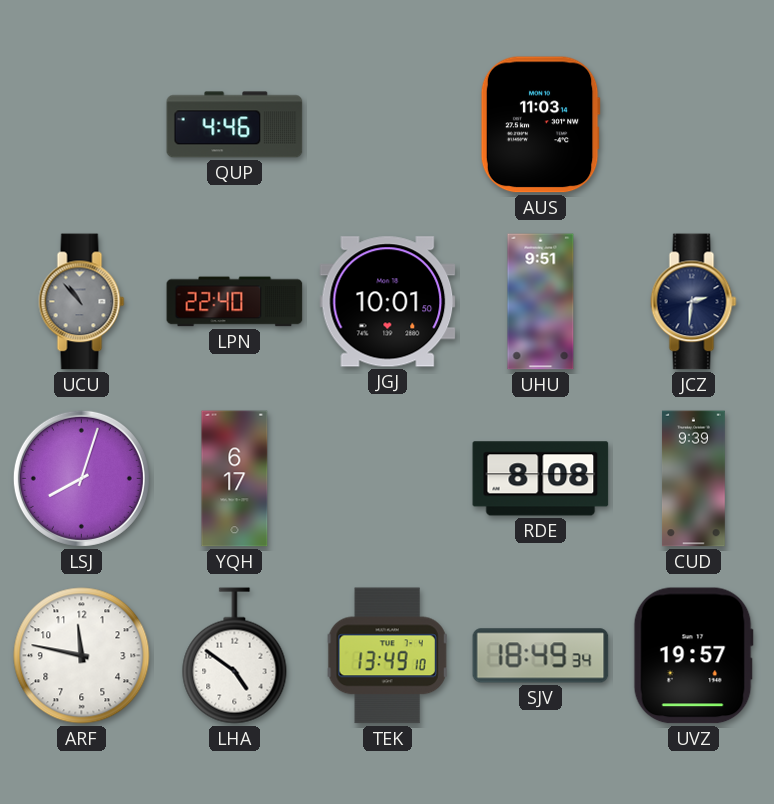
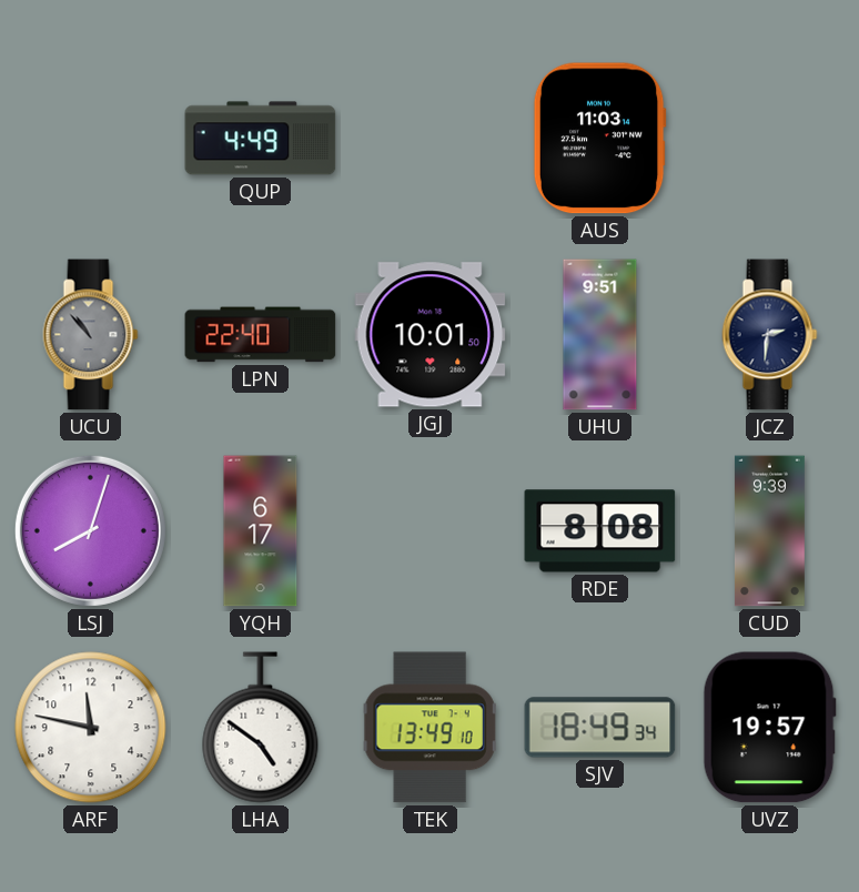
QUP: 4:46 -> 4:49
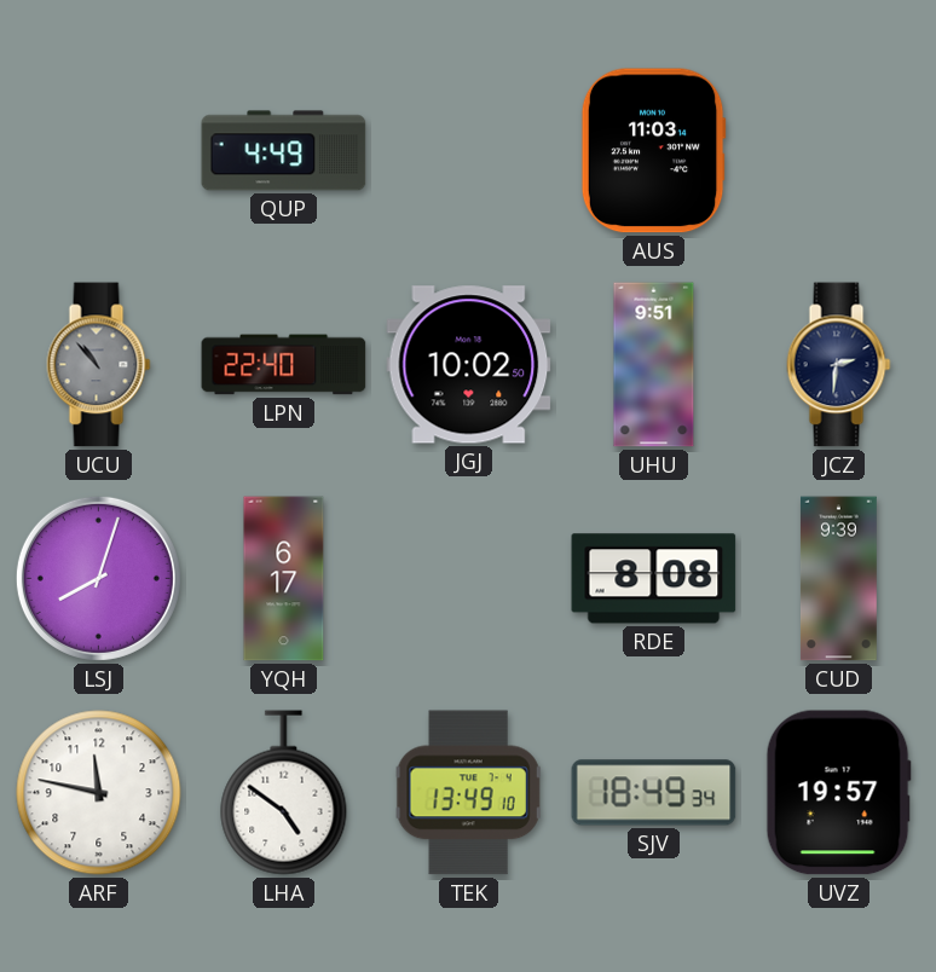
JGJ: 10:01 -> 10:02
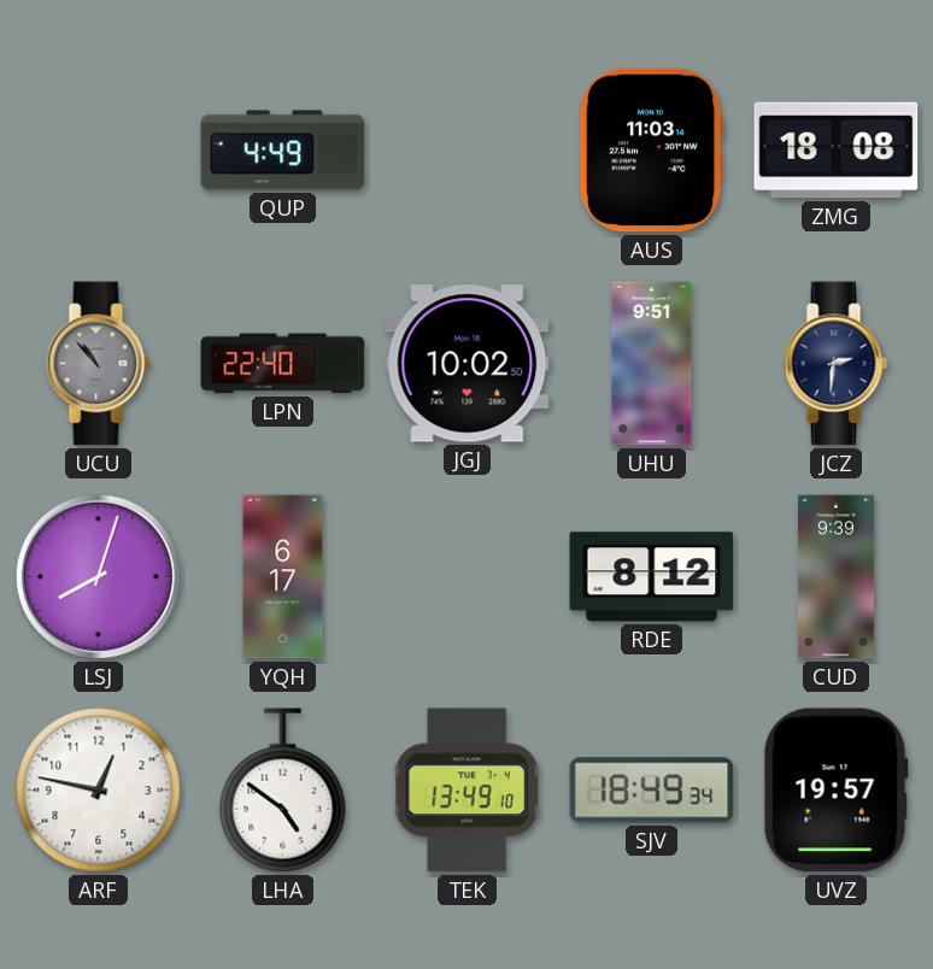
ZMG: none -> 18:08
RDE: 8:08 -> 8:12
ARF: 11:47 -> 12:47
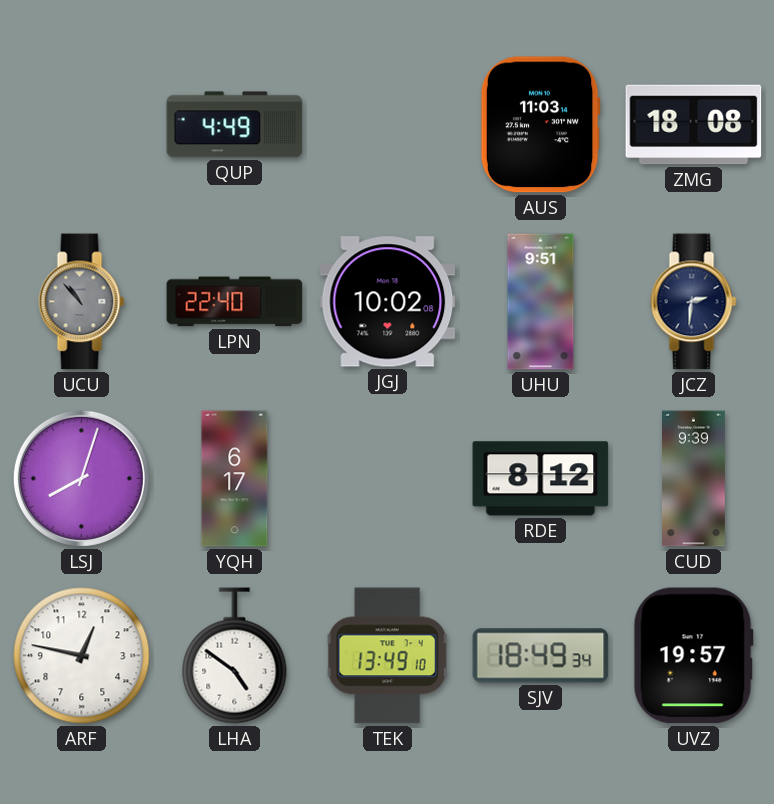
JGJ: 10:02:50 -> 10:02:08
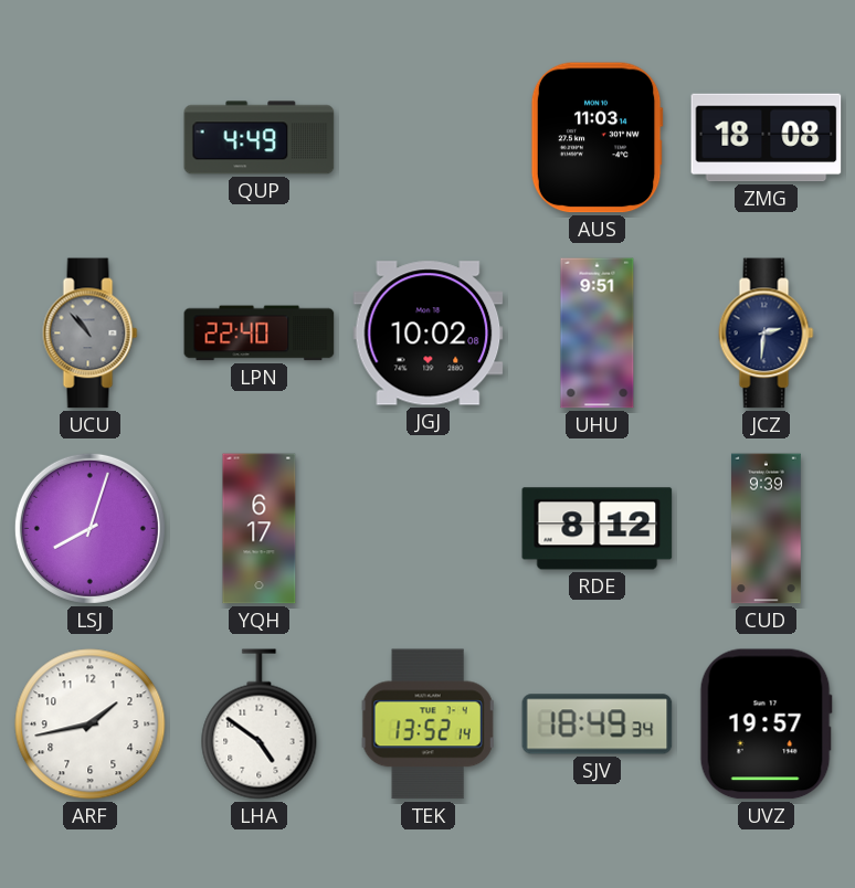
ARF: 12:47 -> 1:43
TEK: 13:49 -> 13:52
